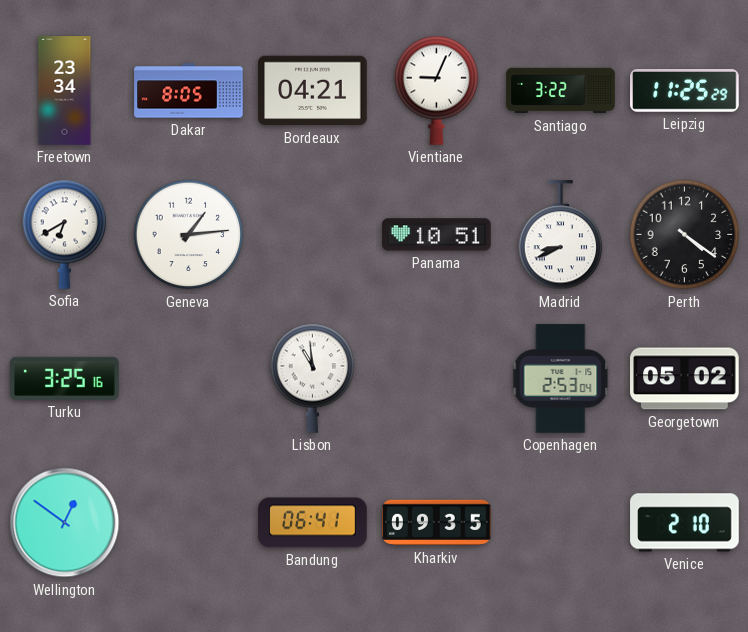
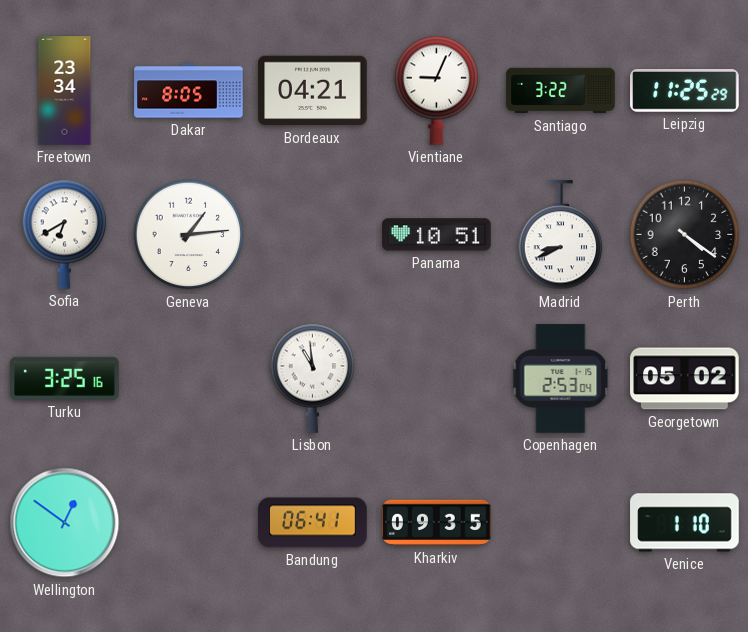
Venice: 2:10 -> 1:10
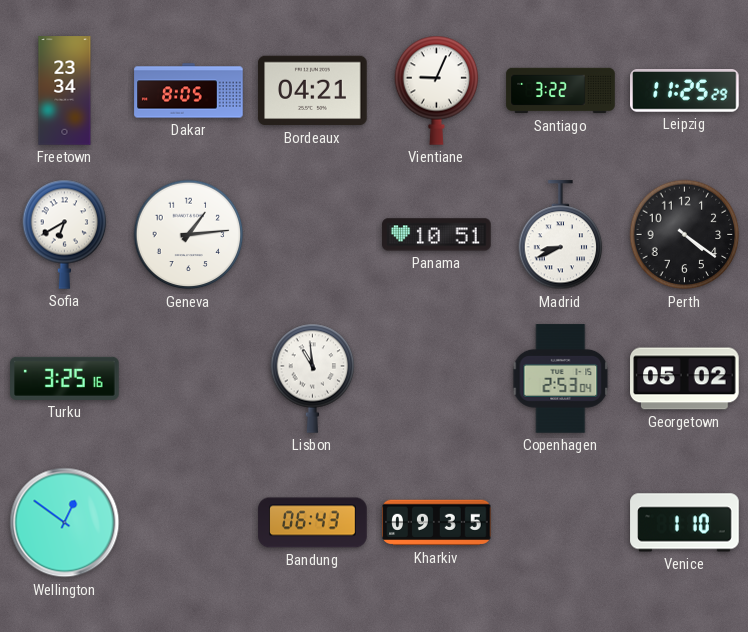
Bandung: 06:41 -> 06:43
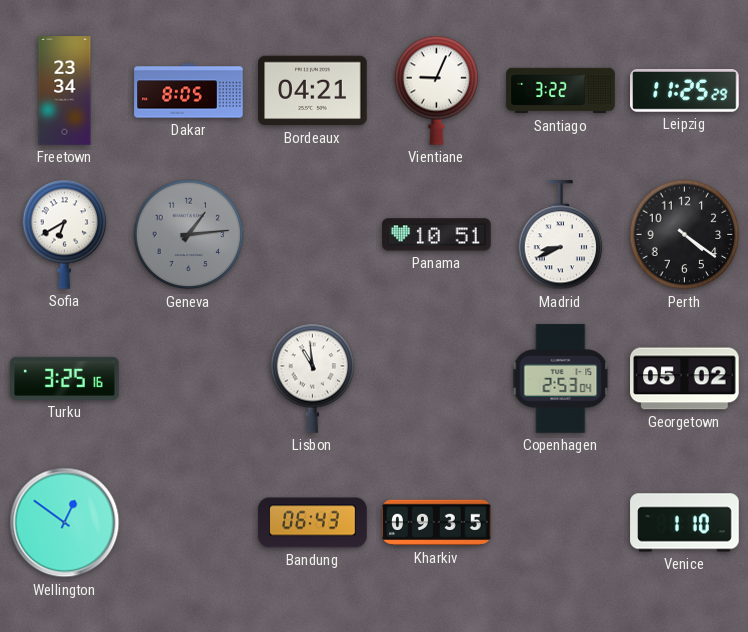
Geneva dial: white -> grey
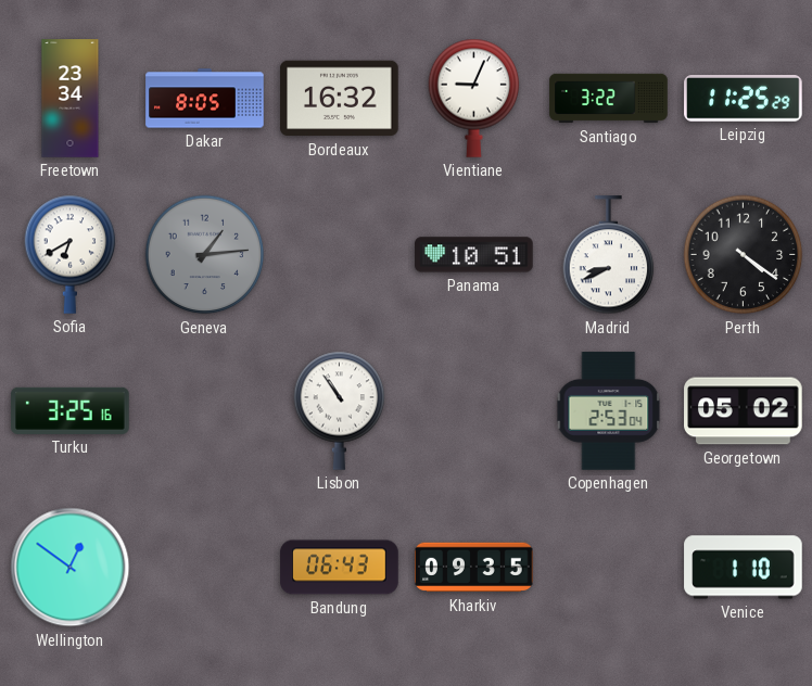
Bordeaux: 04:21 -> 16:32
Lisbon: 10:59 -> 10:54
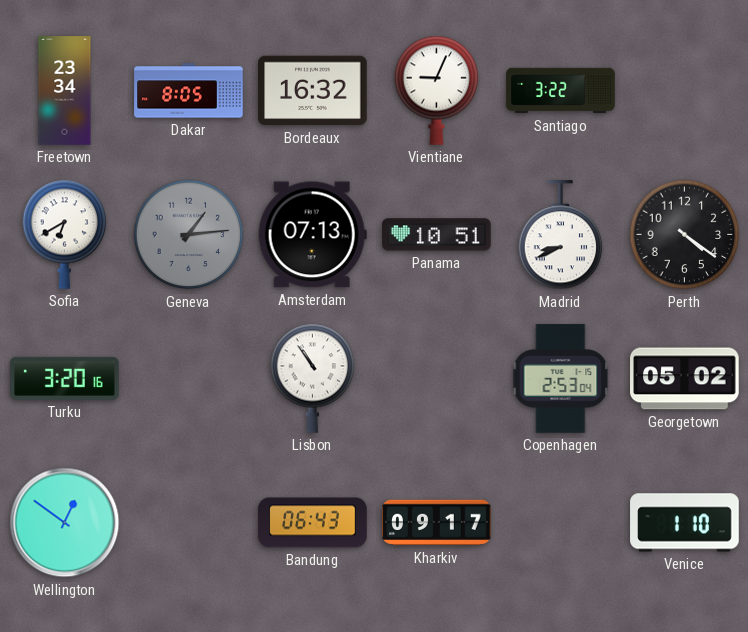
Leipzig: 11:25 -> none
Amsterdam: none -> 07:13
Turku: 3:25 -> 3:20
Kharkiv: 09:35 -> 09:17
